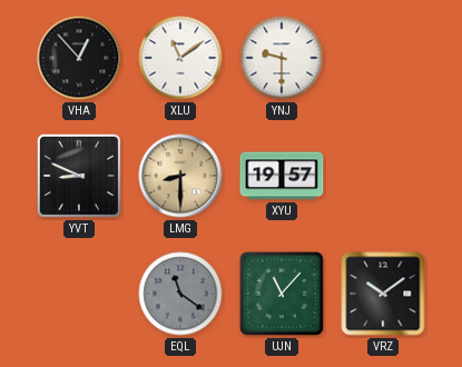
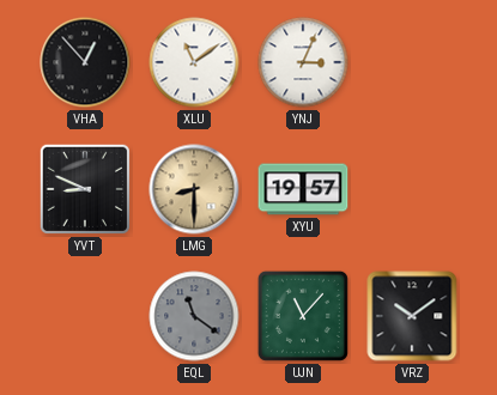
YNJ: 9:30 -> 3:04
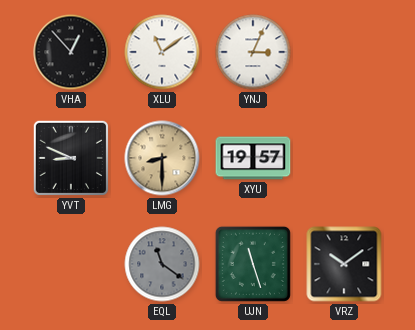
UJN: 11:07 -> 11:27
